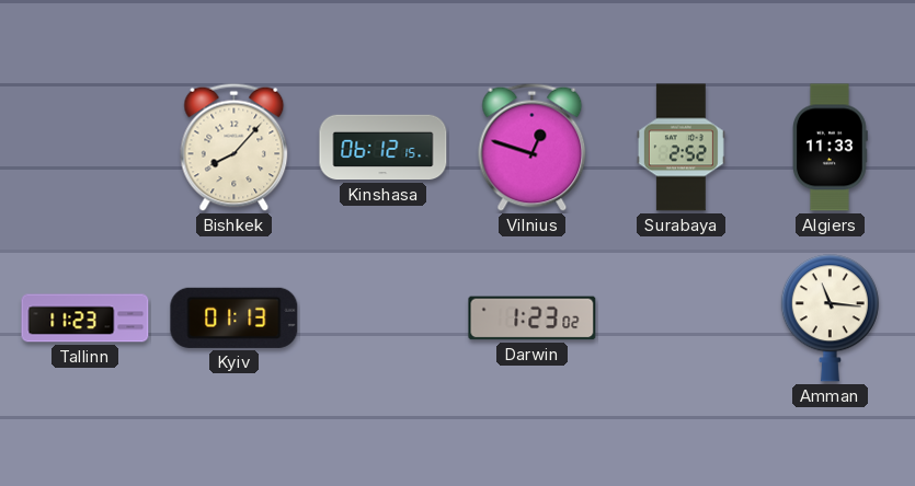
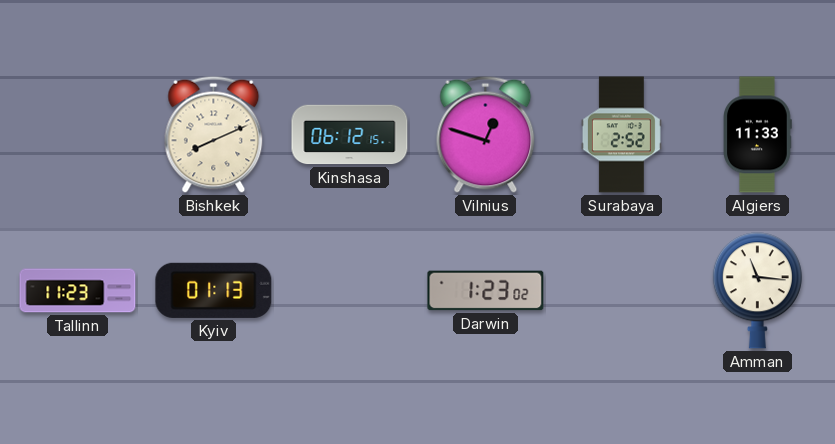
Bishkek: 8:07 -> 8:11
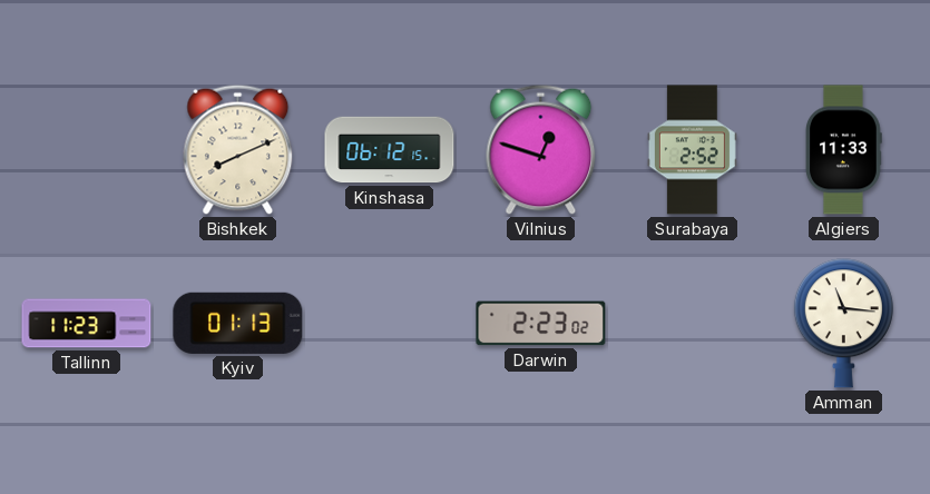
Darwin: 1:23 -> 2:23
